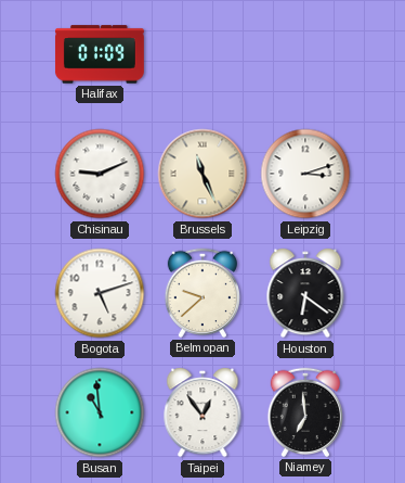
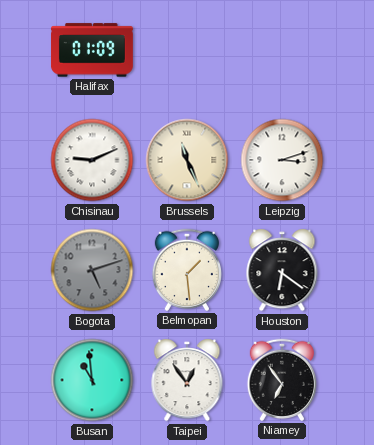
Bogota dial: white -> grey
Belmopan: 9:38 -> 1:29
Niamey: 6:59 -> 6:54
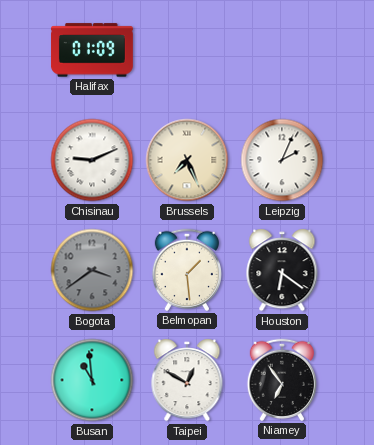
Brussels: 11:26 -> 7:26
Leipzig: 3:12 -> 2:04
Bogota: 5:12 -> 3:39
Taipei: 12:54 -> 12:50
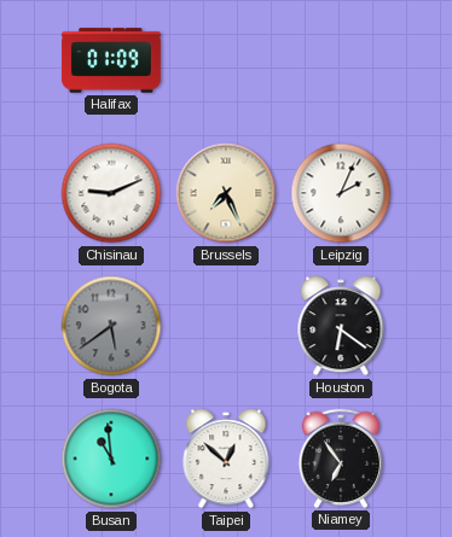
Bogota: 3:39 -> 5:39
Belmopan: 1:29 -> none
Taipei: 12:50 -> 12:52
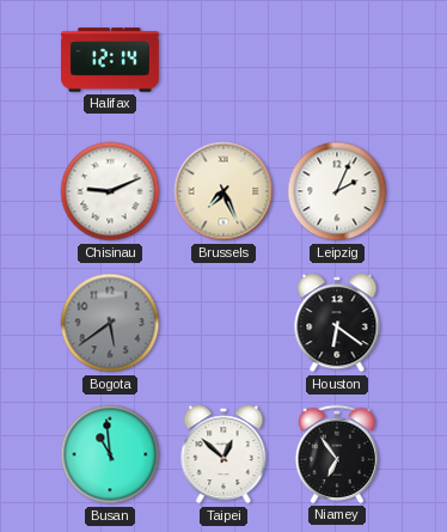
Halifax: 01:09 -> 12:14
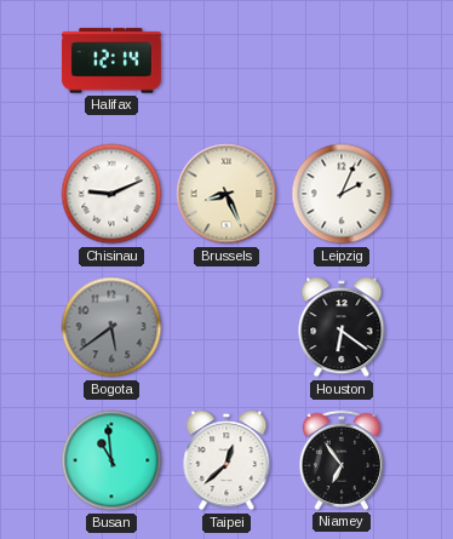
Brussels: 7:26 -> 8:26
Taipei: 12:52 -> 12:38
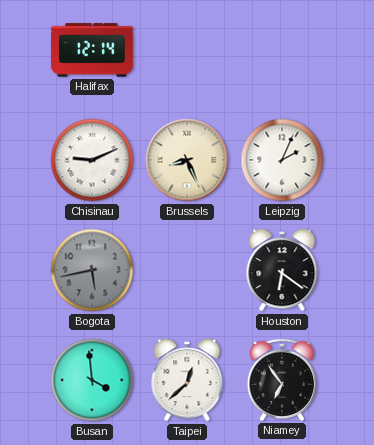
Bogota: 5:39 -> 5:43
Busan: 10:59 -> 3:59
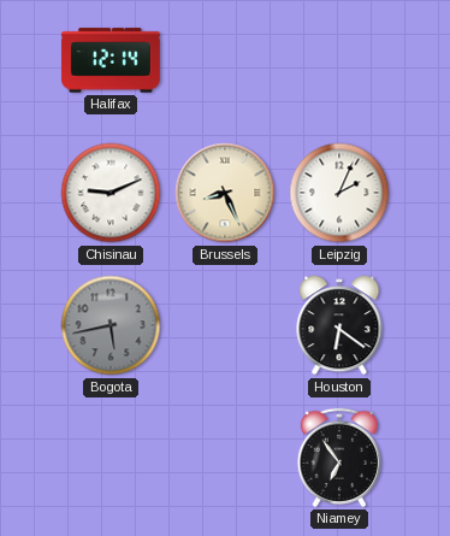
Busan: 3:59 -> none
Taipei: 12:38 -> none
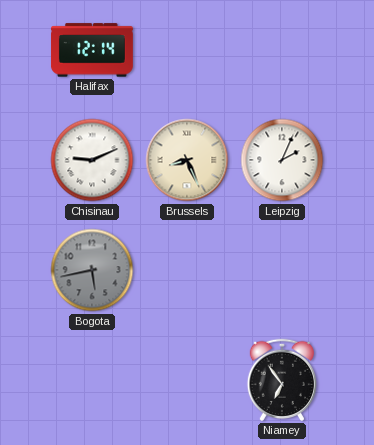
Houston: 6:21 -> none
